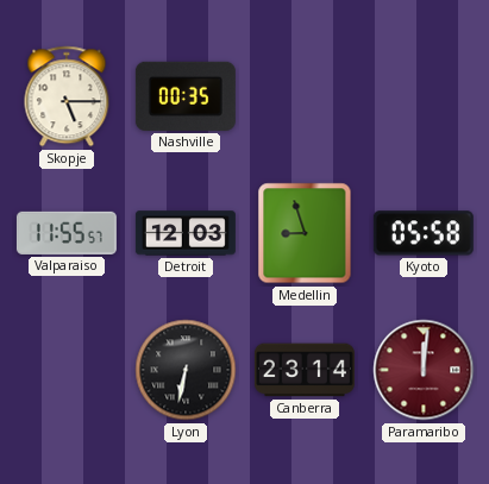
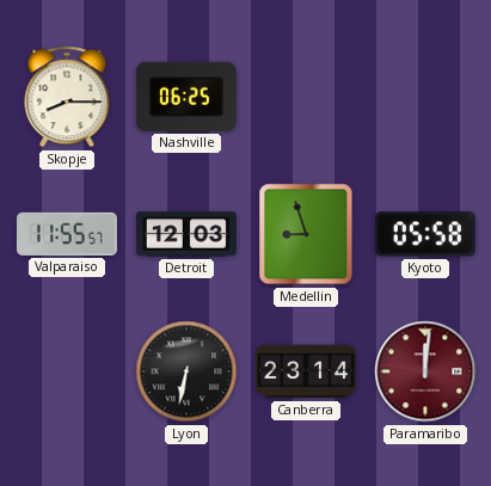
Skopje: 5:15 -> 8:15
Nashville: 00:35 -> 06:25
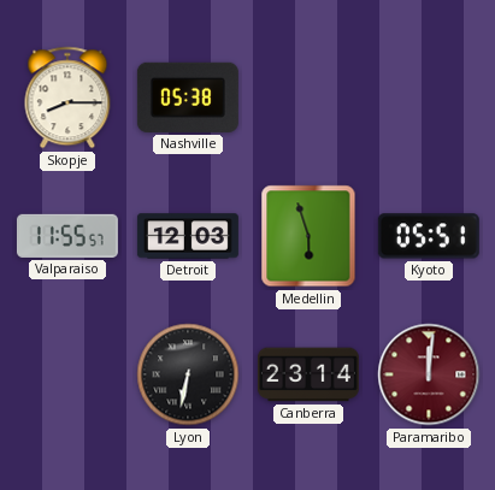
Nashville: 06:25 -> 05:38
Medellin: 8:57 -> 5:57
Kyoto: 05:58 -> 05:51
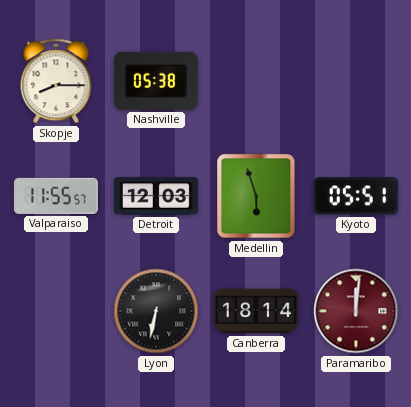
Canberra: 23:14 -> 18:14
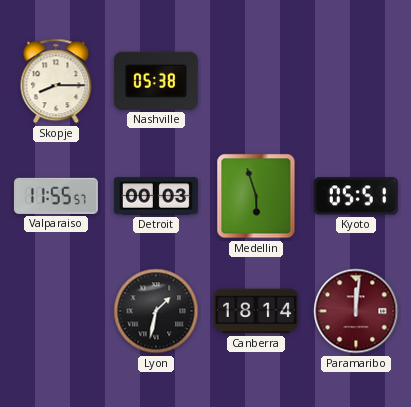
Detroit: 12:03 -> 00:03
Lyon: 6:32 -> 1:32
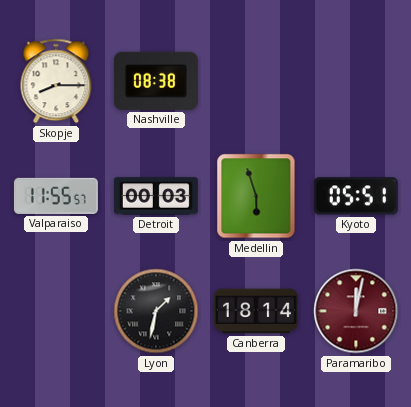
Nashville: 05:38 -> 08:38
Paramaribo: 12:01 -> 12:02
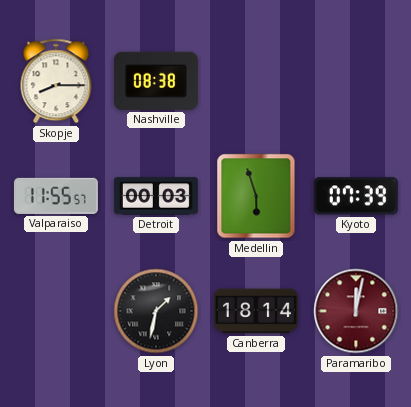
Kyoto: 05:51 -> 07:39
